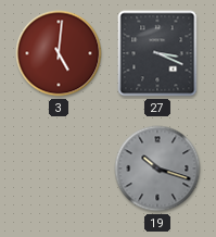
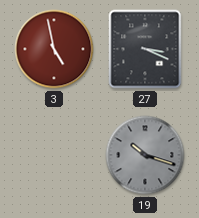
3: 5:01 -> 4:58
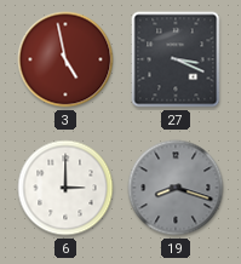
6: none -> 3:00
19: 10:18 -> 8:18
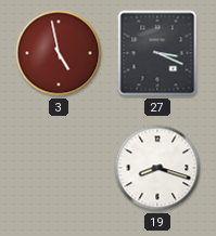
6: 3:00 -> none
19 dial: grey -> white
